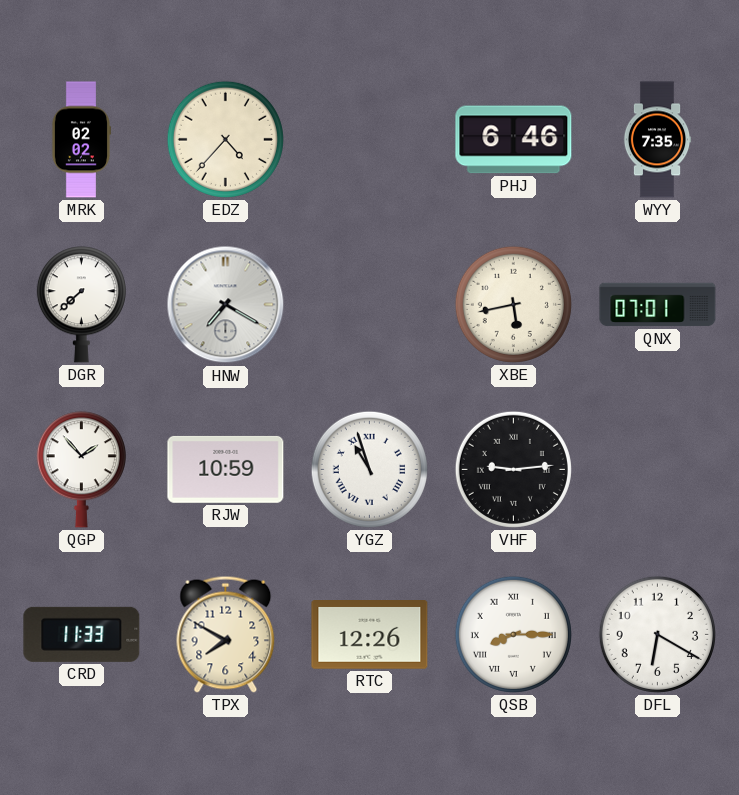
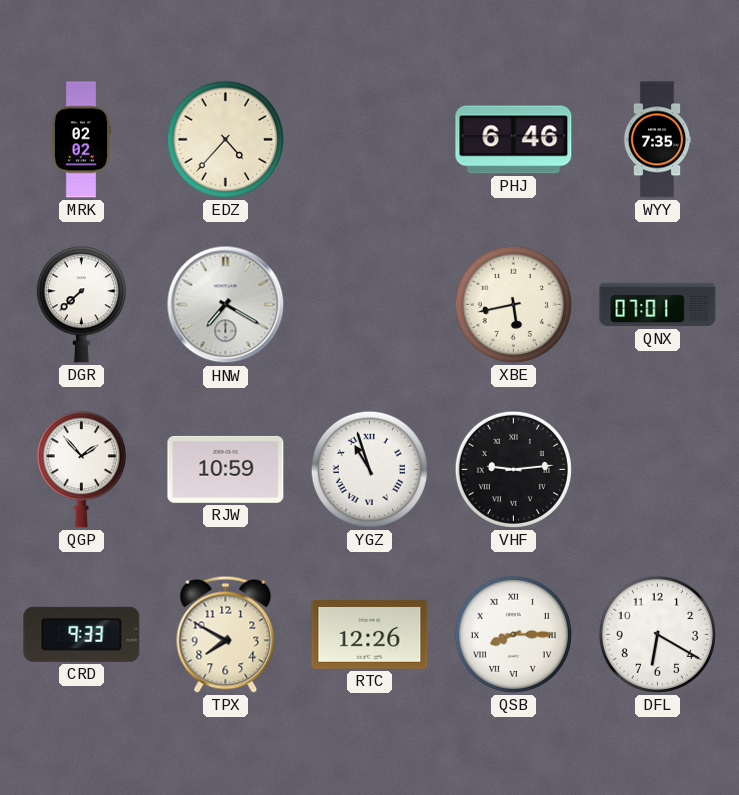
CRD: 11:33 -> 9:33
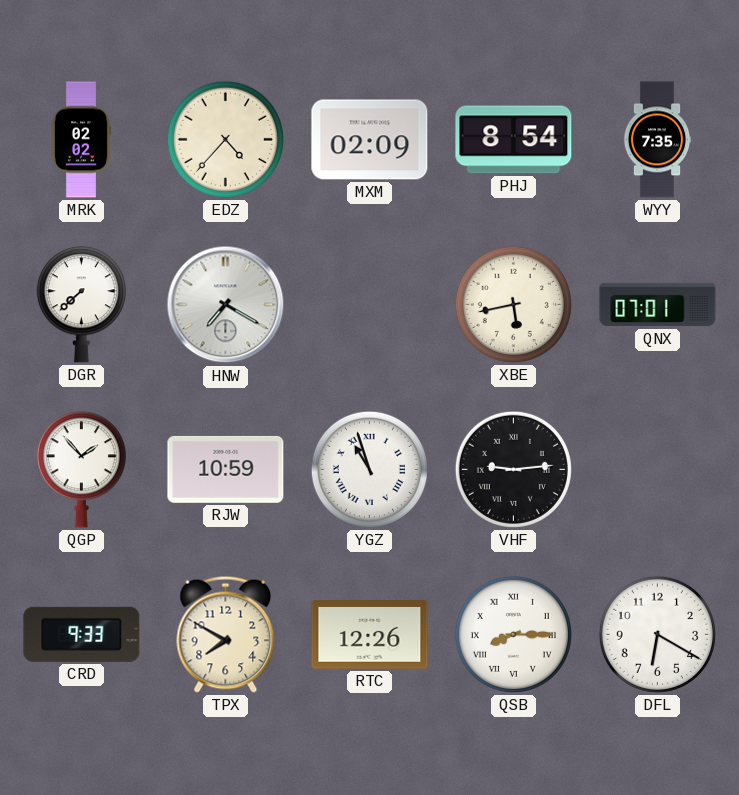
MXM: none -> 02:09
PHJ: 6:46 -> 8:54
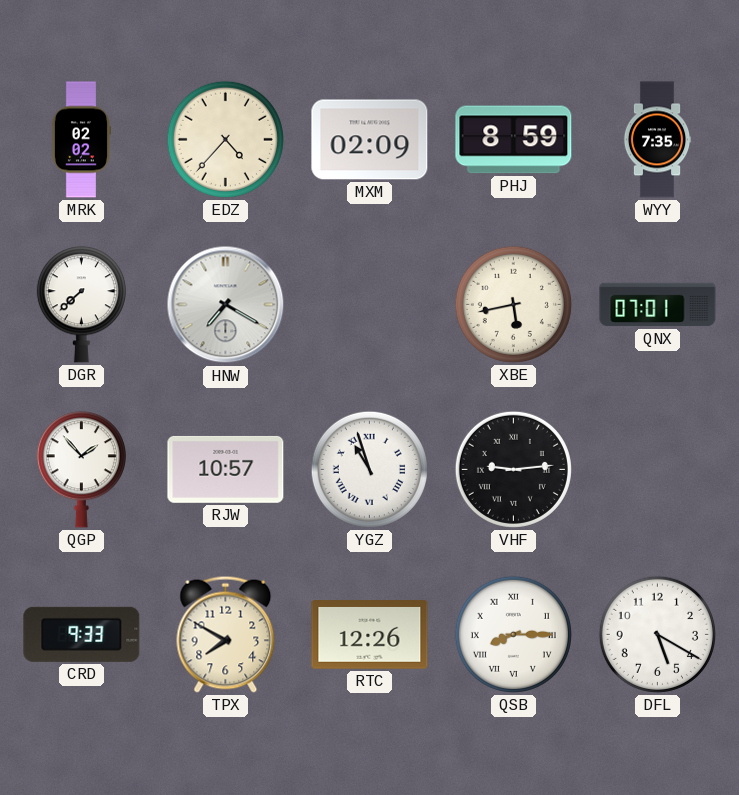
PHJ: 8:54 -> 8:59
RJW: 10:59 -> 10:57
DFL: 6:20 -> 5:20
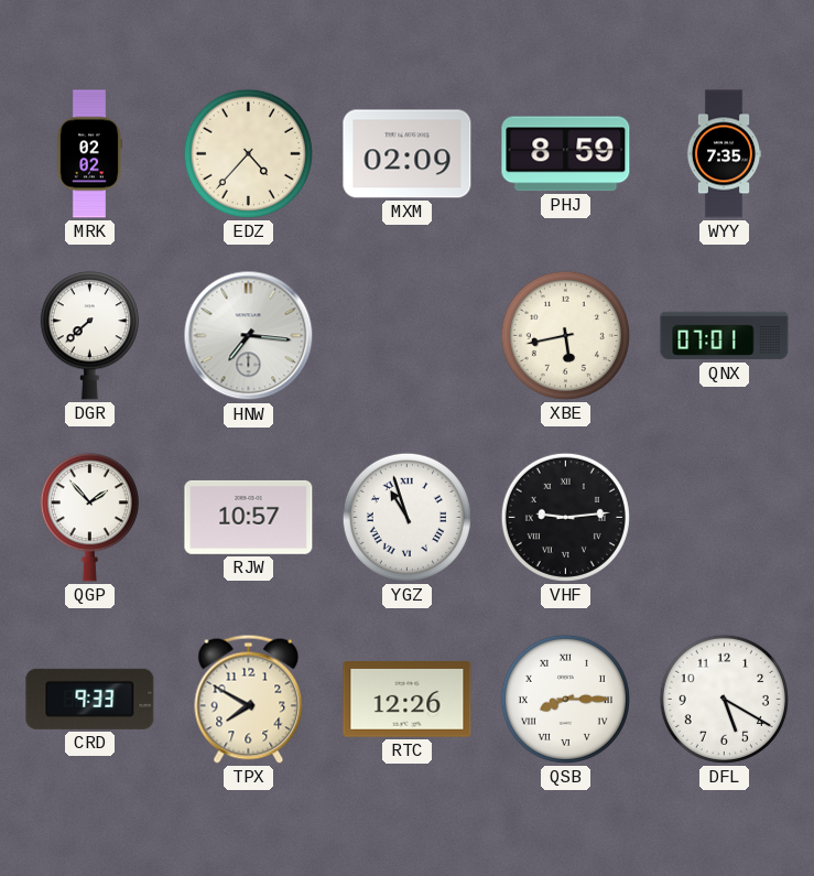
HNW: 7:20 -> 7:16
